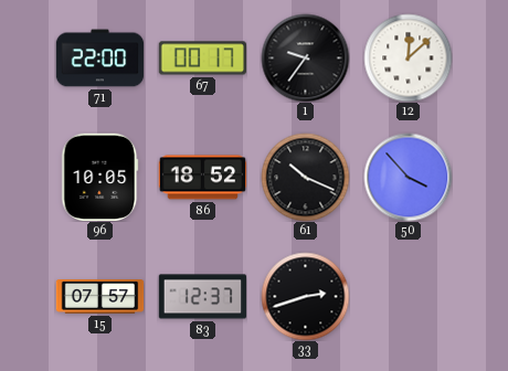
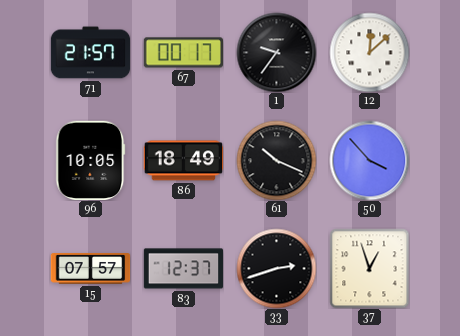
71: 22:00 -> 21:57
86: 18:52 -> 18:49
37: none -> 12:57
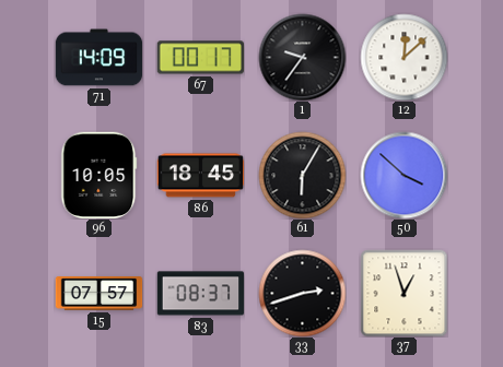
71: 21:57 -> 14:09
86: 18:49 -> 18:45
61: 10:19 -> 6:05
50: 3:53 -> 3:52
83: 12:37 -> 08:37
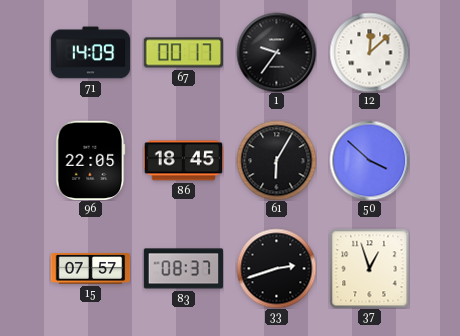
96: 10:05 -> 22:05
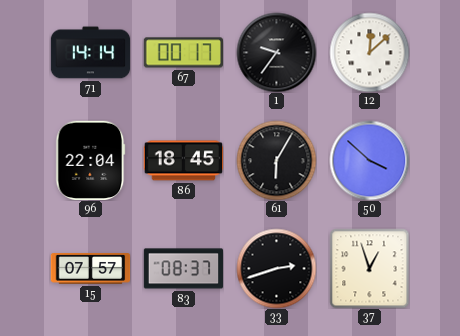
71: 14:09 -> 14:14
96: 22:05 -> 22:04
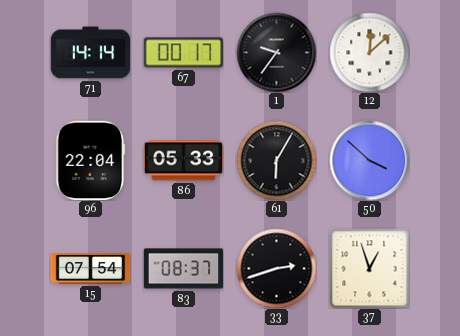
86: 18:45 -> 05:33
15: 07:57 -> 07:54
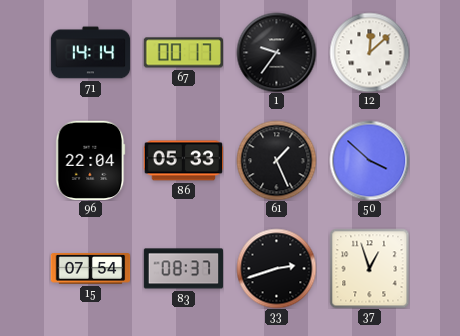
61: 6:05 -> 1:26
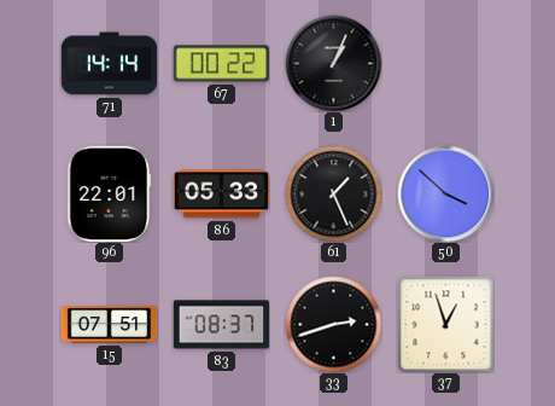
67: 00:17 -> 00:22
1: 9:36 -> 1:04
12: 12:08 -> none
96: 22:04 -> 22:01
15: 07:54 -> 07:51
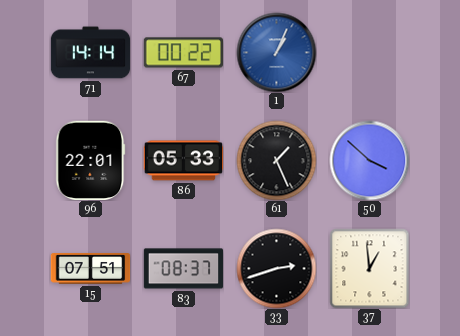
1 dial: black -> blue
37: 12:57 -> 12:59
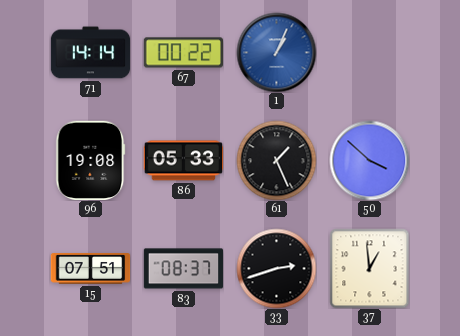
96: 22:01 -> 19:08
